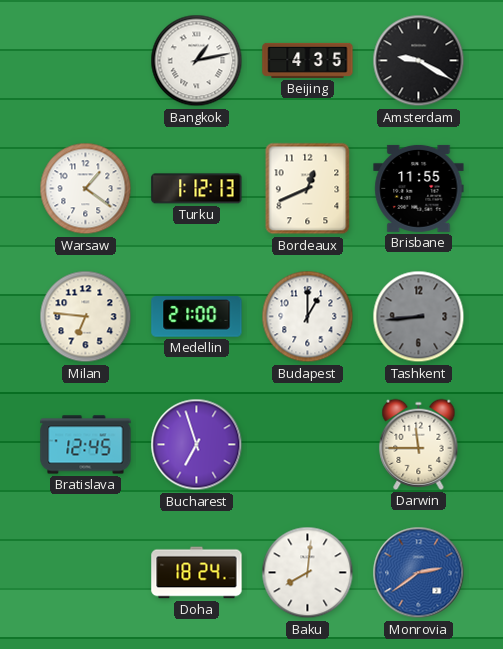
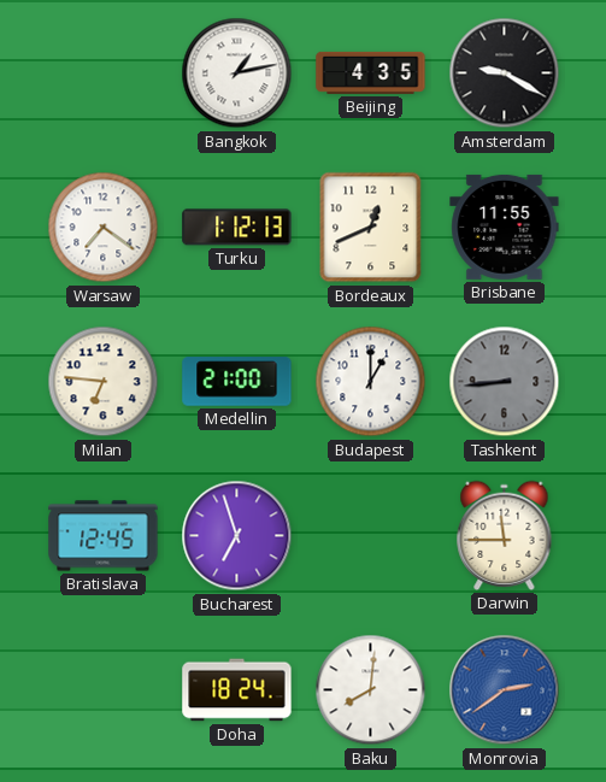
Warsaw: 1:21 -> 7:21
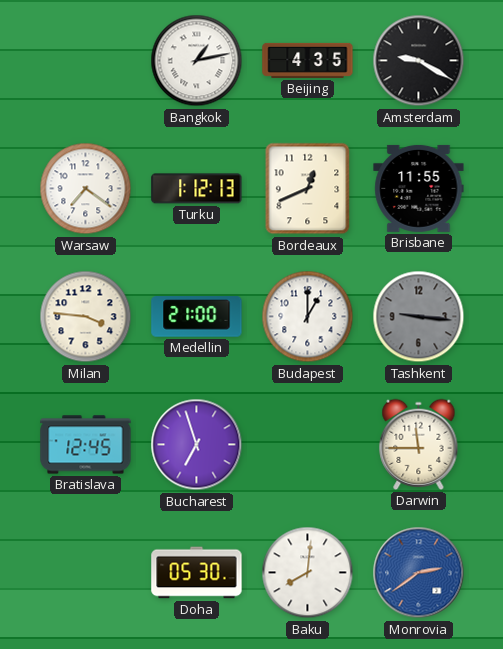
Milan: 6:46 -> 3:46
Tashkent: 8:44 -> 9:16
Doha: 18:24 -> 05:30
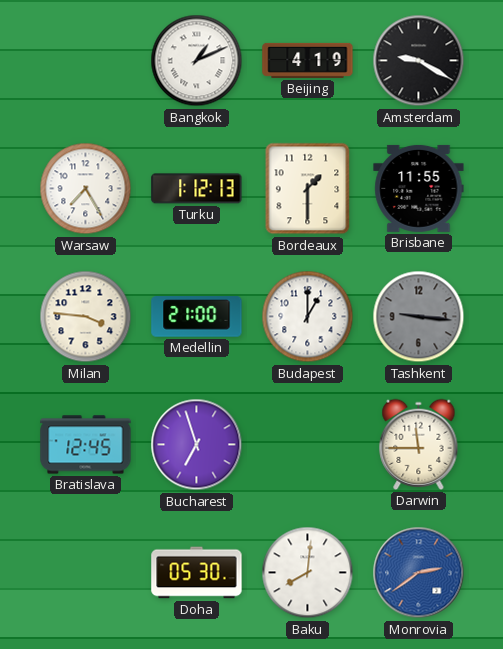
Bangkok: 1:13 -> 1:11
Beijing: 4:35 -> 4:19
Warsaw: 7:21 -> 7:25
Bordeaux: 12:41 -> 1:30
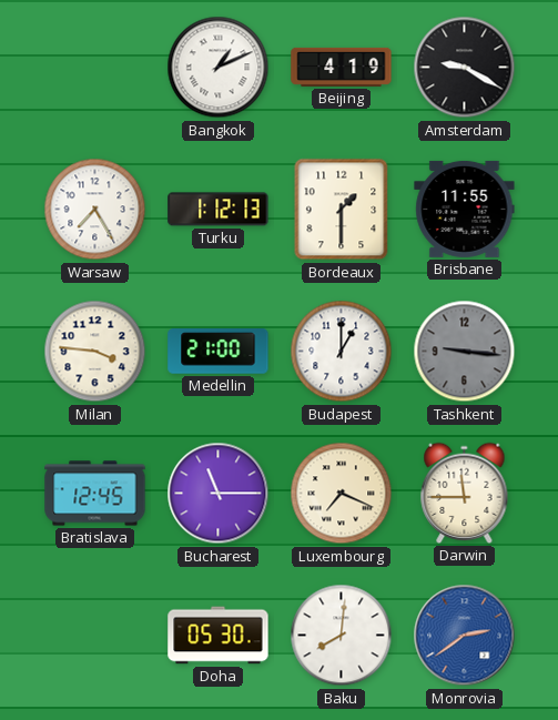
Bucharest: 6:57 -> 11:15
Luxembourg: none -> 7:19
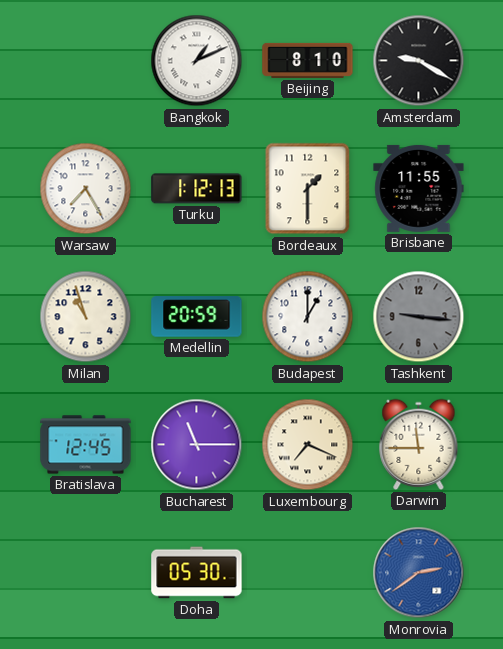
Beijing: 4:19 -> 8:10
Milan: 3:46 -> 10:57
Medellin: 21:00 -> 20:59
Baku: 8:01 -> none
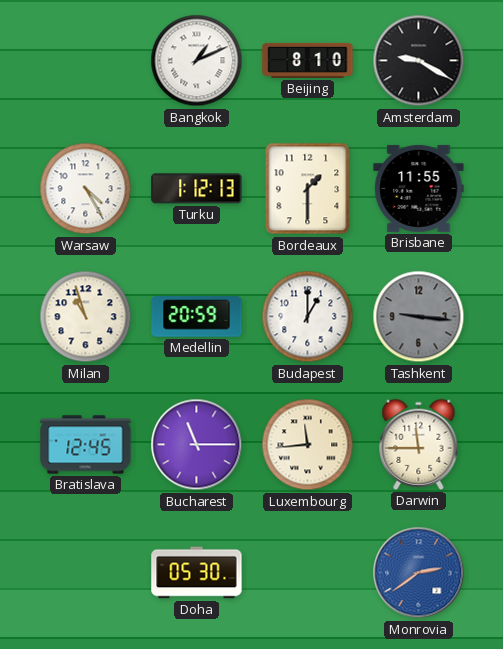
Warsaw: 7:25 -> 4:25
Luxembourg: 7:19 -> 11:44
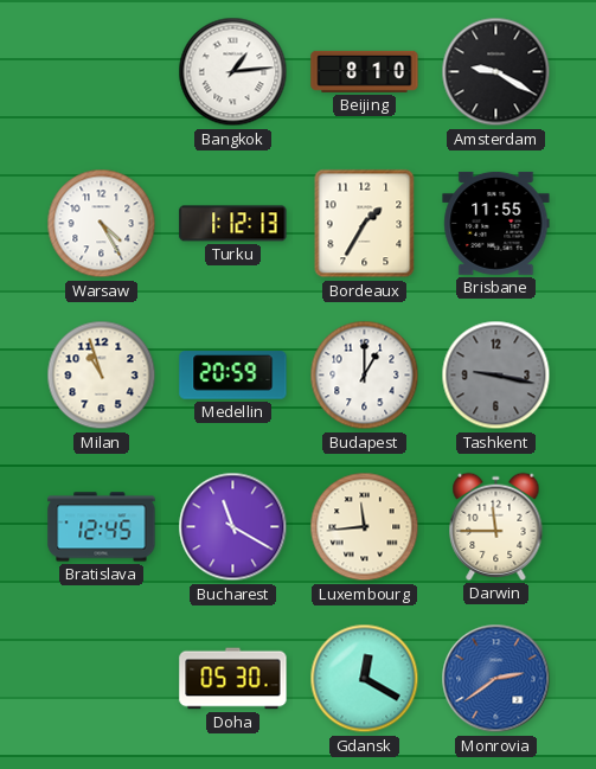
Bangkok: 1:11 -> 1:14
Bordeaux: 1:30 -> 1:35
Tashkent: 9:16 -> 9:17
Bucharest: 11:15 -> 11:20
Gdansk: none -> 12:20
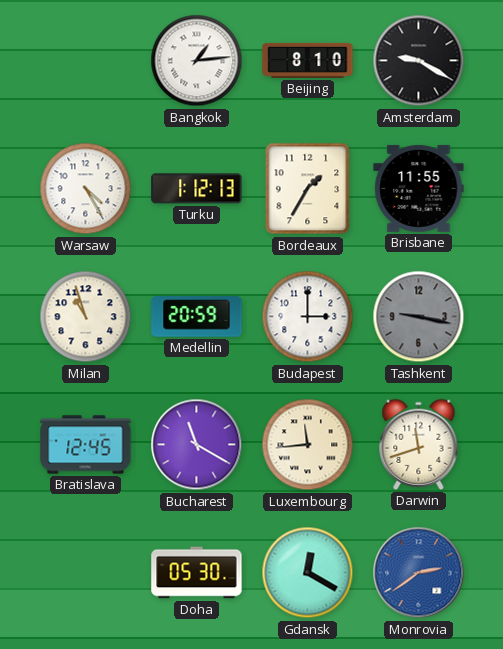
Budapest: 1:00 -> 3:00
Darwin: 11:45 -> 11:42
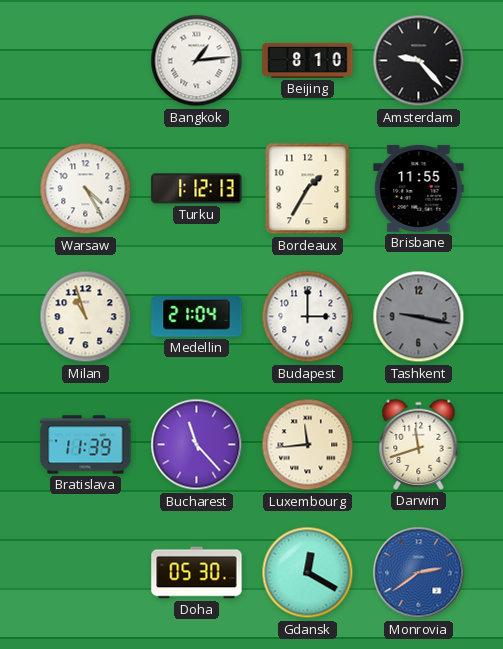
Amsterdam: 9:20 -> 9:23
Medellin: 20:59 -> 21:04
Bratislava: 12:45 -> 11:39
Bucharest: 11:20 -> 11:23
